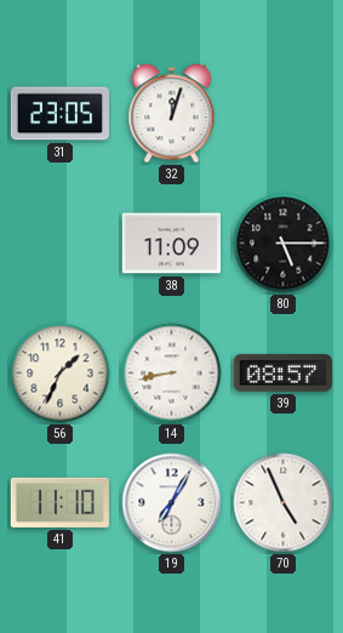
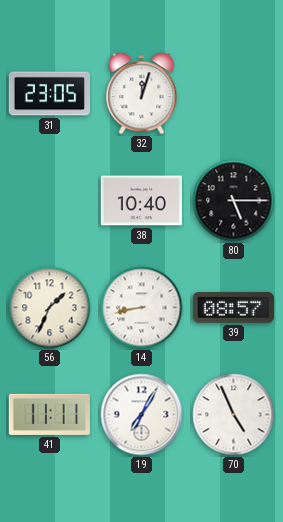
38: 11:09 -> 10:40
41: 11:10 -> 11:11
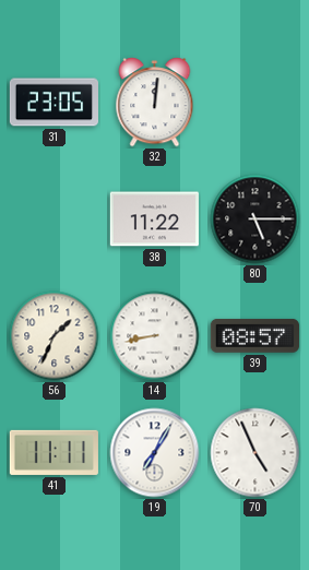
32: 12:03 -> 12:01
38: 10:40 -> 11:22
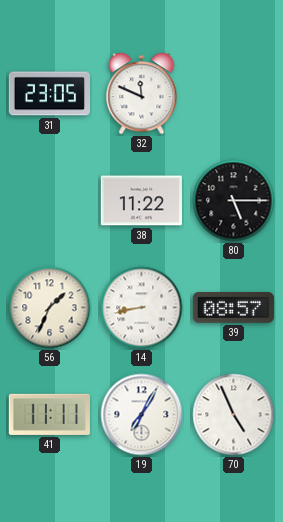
32: 12:01 -> 11:49
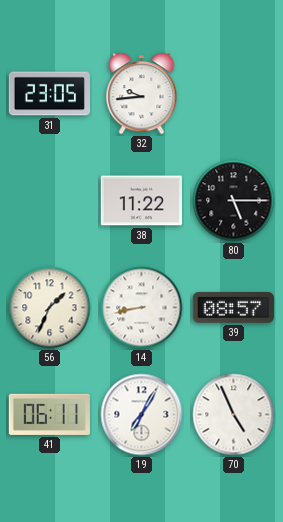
32: 11:49 -> 9:44
41: 11:11 -> 06:11
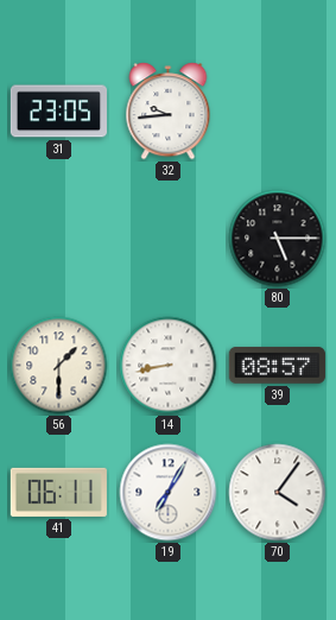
38: 11:22 -> none
56: 1:34 -> 1:30
70: 4:56 -> 4:06
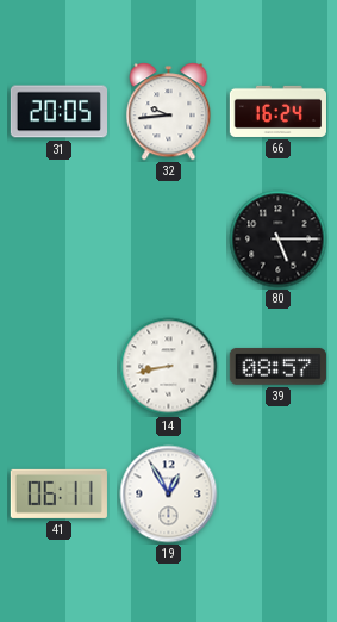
31: 23:05 -> 20:05
66: none -> 16:24
56: 1:30 -> none
19: 7:05 -> 12:55
70: 4:06 -> none
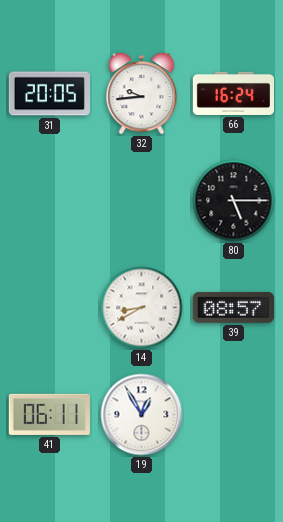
14: 8:43 -> 8:40
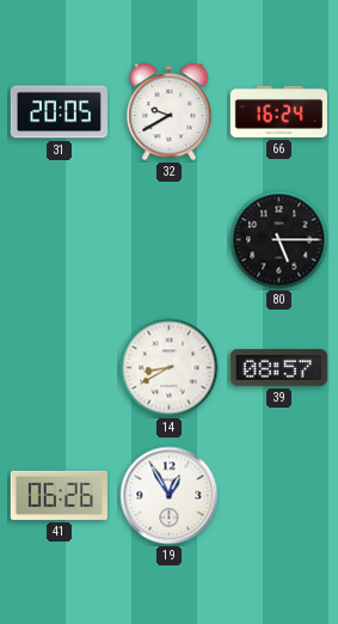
32: 9:44 -> 9:40
41: 06:11 -> 06:26
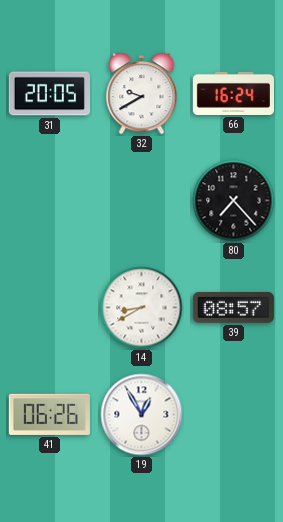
80: 5:15 -> 7:23
